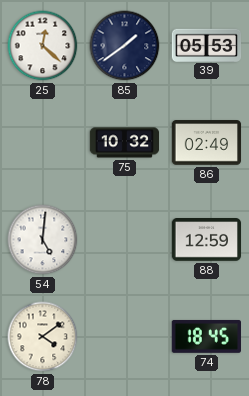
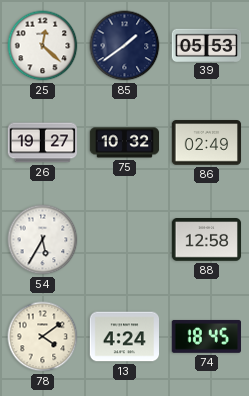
26: none -> 19:27
54: 5:01 -> 5:35
88: 12:59 -> 12:58
13: none -> 4:24
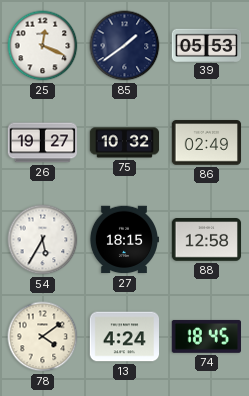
25: 12:22 -> 12:19
27: none -> 18:15
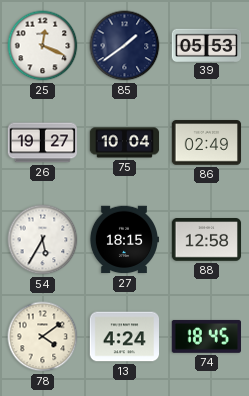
75: 10:32 -> 10:04
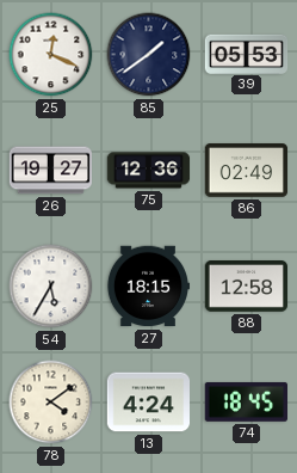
75: 10:04 -> 12:36
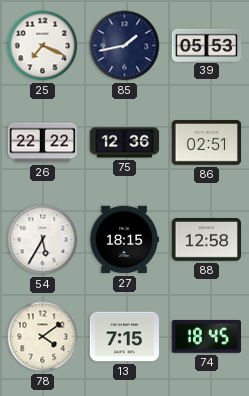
25: 12:19 -> 7:19
85: 1:39 -> 1:43
26: 19:27 -> 22:22
86: 02:49 -> 02:51
13: 4:24 -> 7:15
